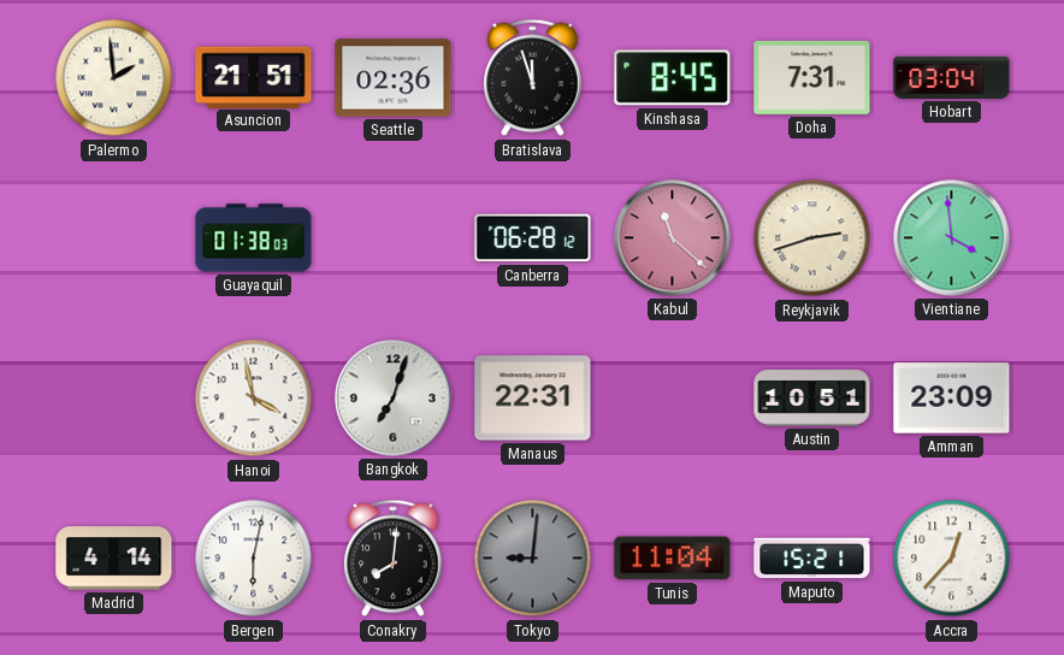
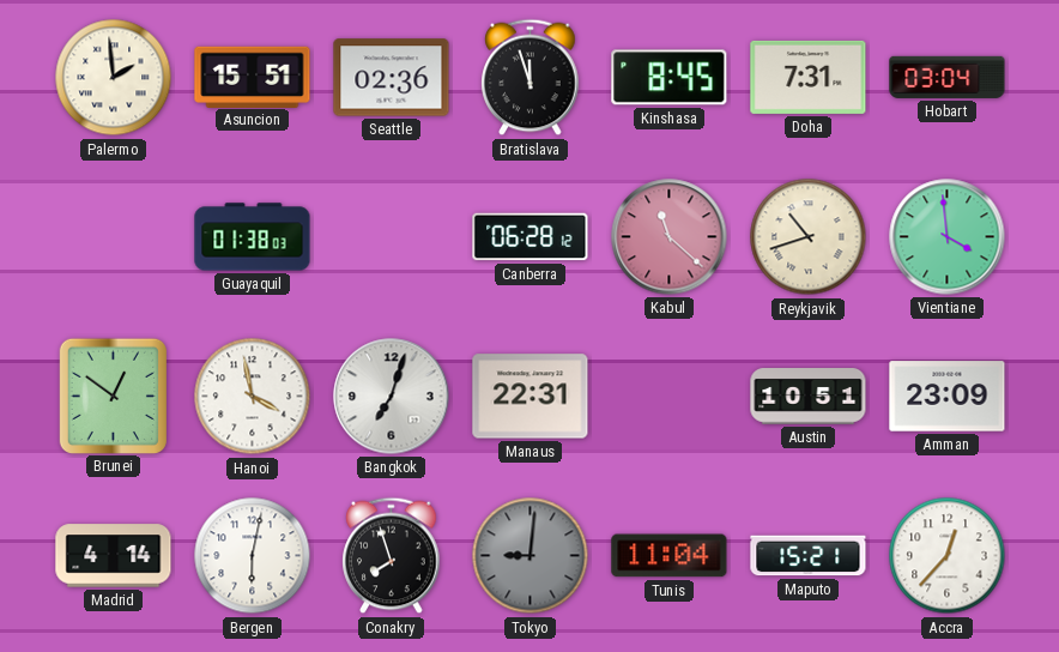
Asuncion: 21:51 -> 15:51
Reykjavik: 2:42 -> 10:42
Brunei: none -> 12:51
Conakry: 8:01 -> 7:57
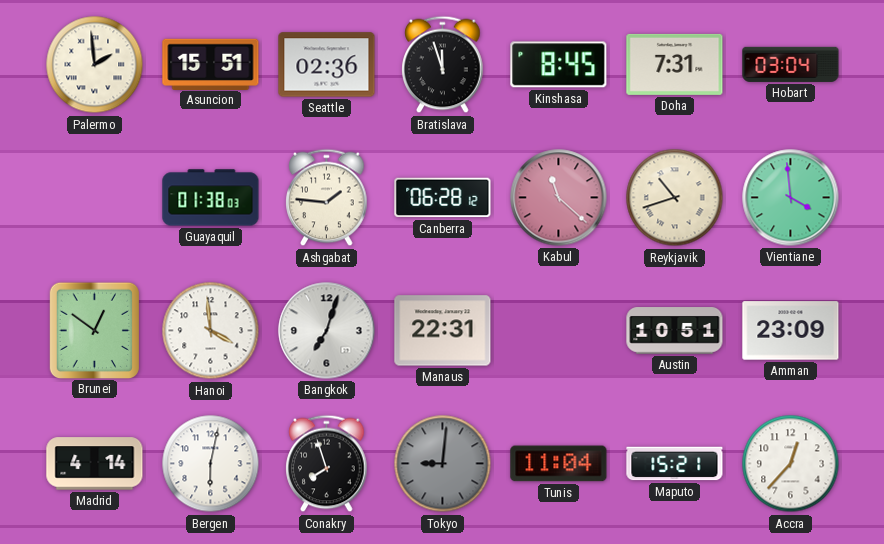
Ashgabat: none -> 1:46
Hanoi: 3:58 -> 3:59
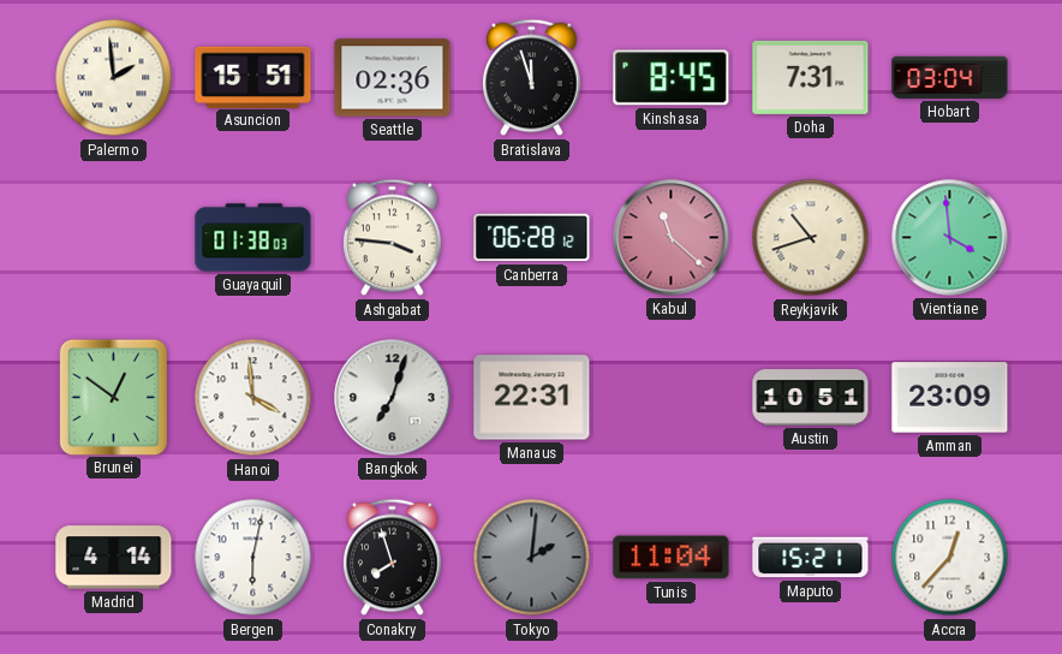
Ashgabat: 1:46 -> 3:46
Tokyo: 9:01 -> 2:01
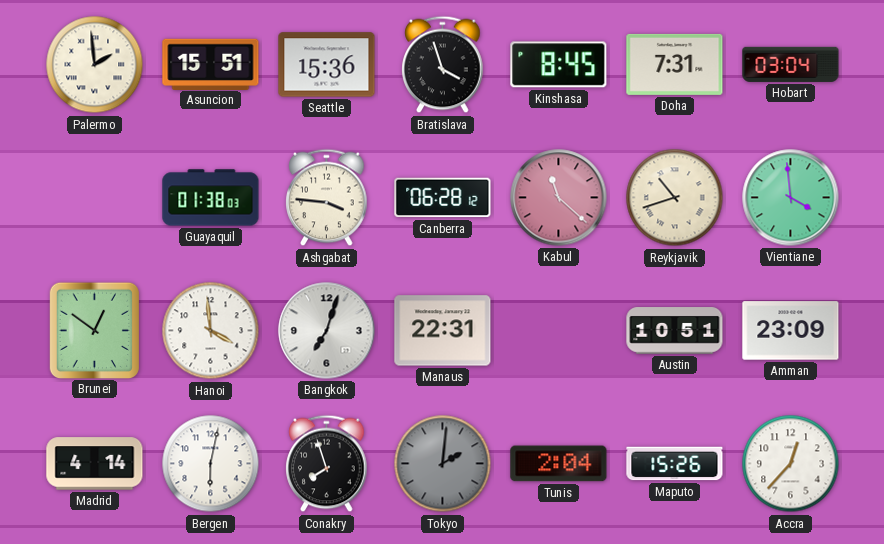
Seattle: 02:36 -> 15:36
Bratislava: 11:57 -> 3:57
Tunis: 11:04 -> 2:04
Maputo: 15:21 -> 15:26
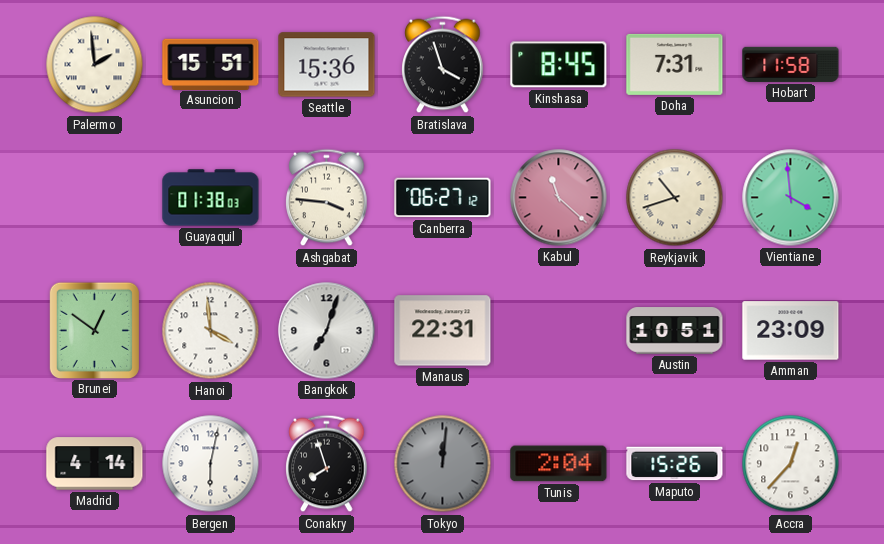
Hobart: 03:04 -> 11:58
Canberra: 06:28 -> 06:27
Tokyo: 2:01 -> 12:01
